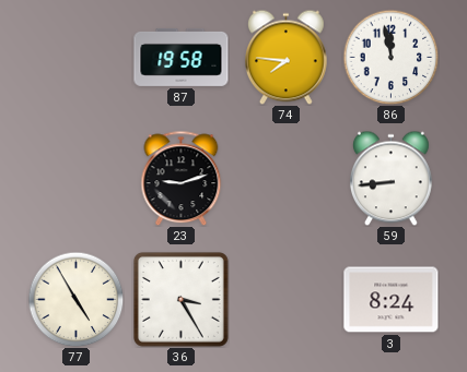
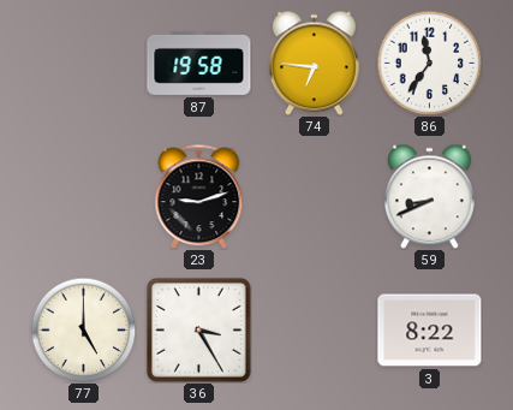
74: 7:46 -> 6:46
86: 11:58 -> 11:36
59: 8:44 -> 8:41
77: 4:55 -> 5:00
3: 8:24 -> 8:22
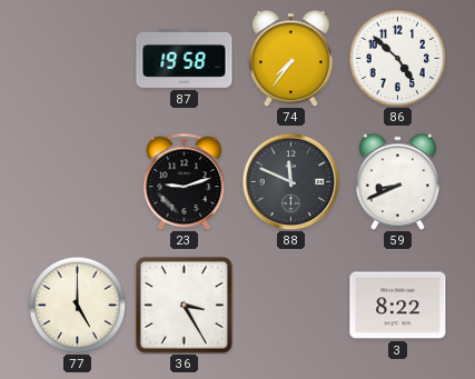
74: 6:46 -> 7:36
86: 11:36 -> 4:52
88: none -> 11:49
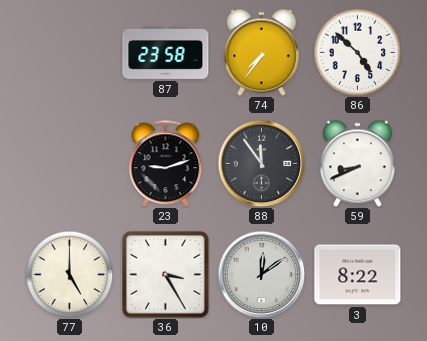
87: 19:58 -> 23:58
88: 11:49 -> 11:54
10: none -> 12:09
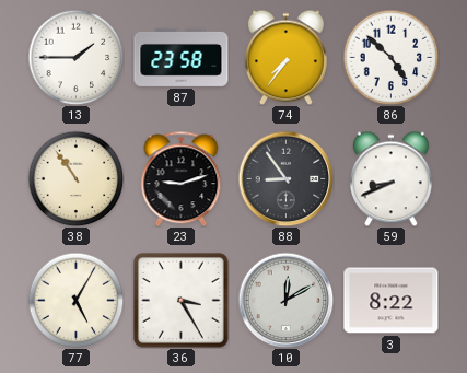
13: none -> 1:45
38: none -> 10:54
88: 11:54 -> 8:54
77: 5:00 -> 5:05
10: 12:09 -> 12:10
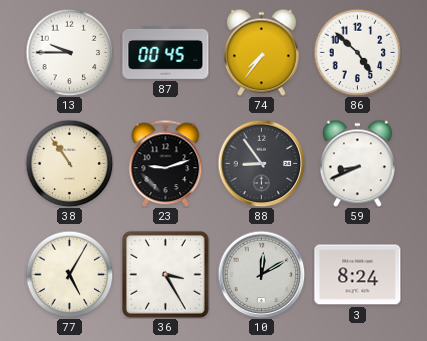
13: 1:45 -> 9:45
87: 23:58 -> 00:45
3: 8:22 -> 8:24
